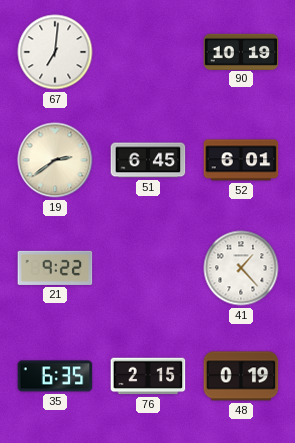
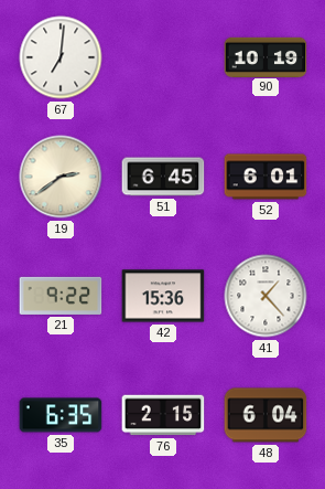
42: none -> 15:36
48: 0:19 -> 6:04
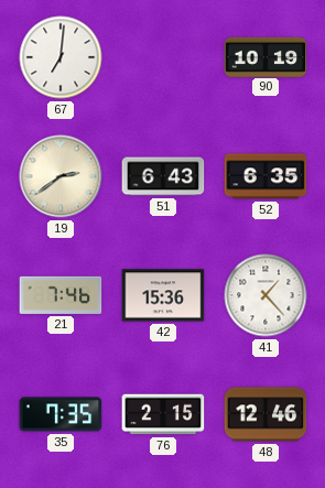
51: 6:45 -> 6:43
52: 6:01 -> 6:35
21: 9:22 -> 7:46
35: 6:35 -> 7:35
48: 6:04 -> 12:46
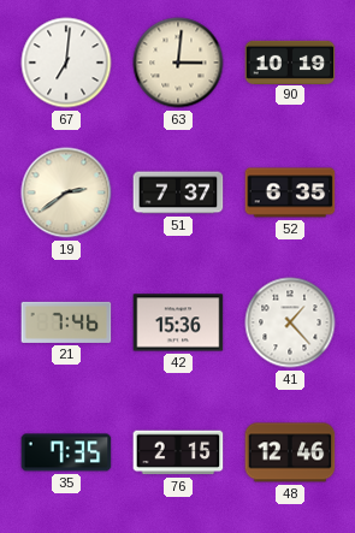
63: none -> 3:01
51: 6:43 -> 7:37
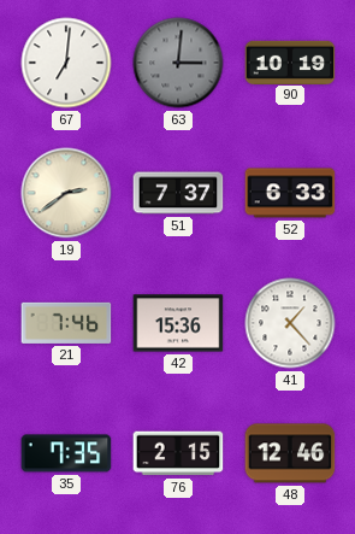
63 dial: cream -> grey
52: 6:35 -> 6:33
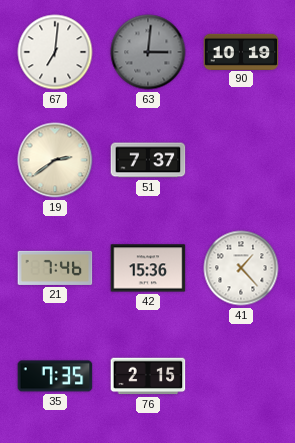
52: 6:33 -> none
48: 12:46 -> none
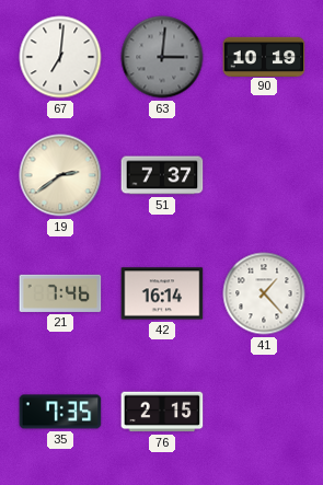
42: 15:36 -> 16:14
